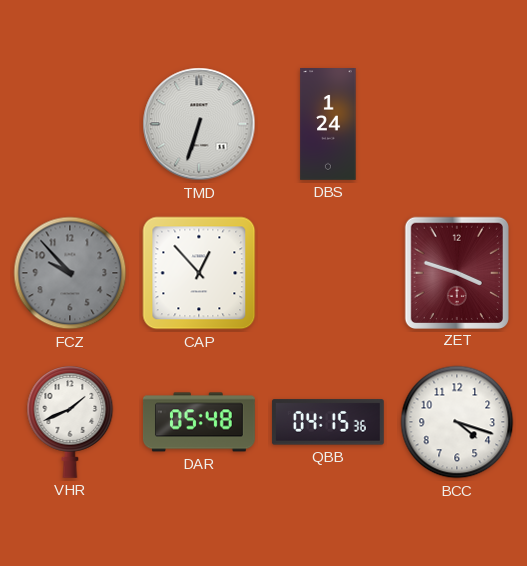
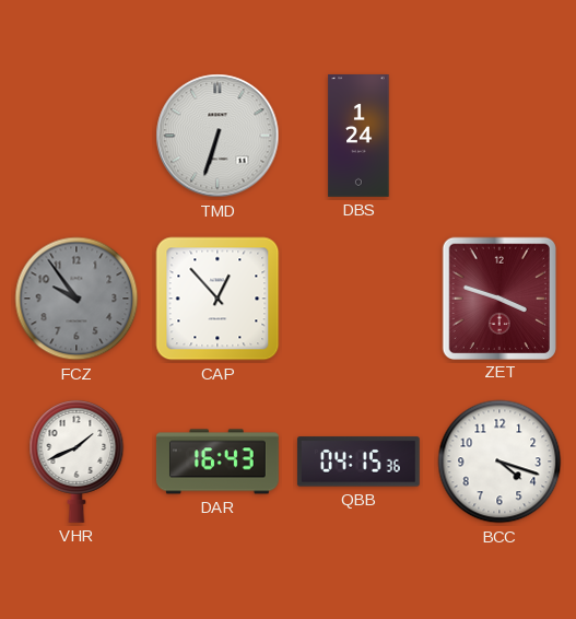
FCZ: 9:53 -> 9:54
DAR: 05:48 -> 16:43
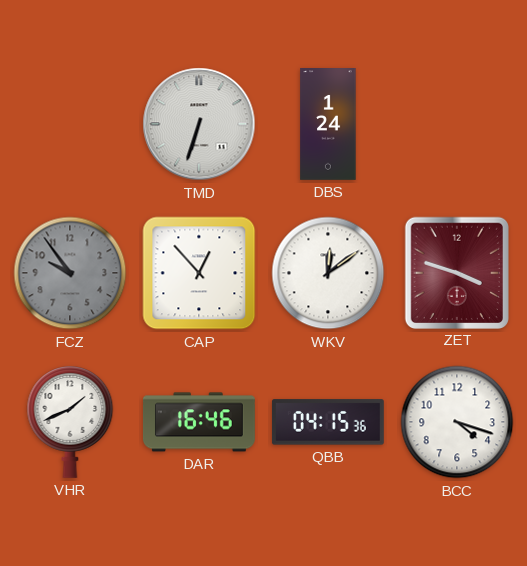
WKV: none -> 12:09
DAR: 16:43 -> 16:46
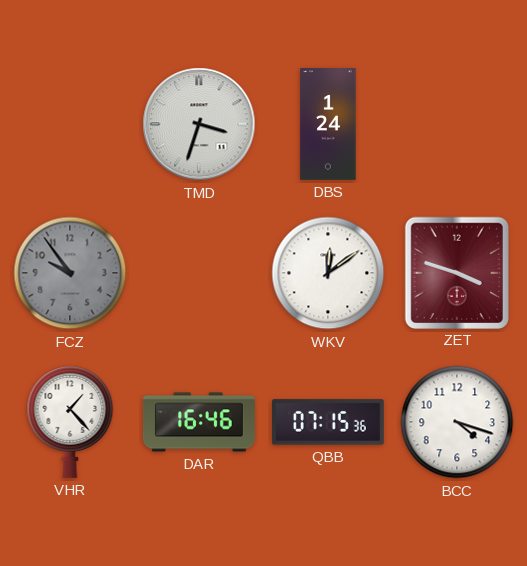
TMD: 6:33 -> 3:33
CAP: 12:53 -> none
VHR: 1:41 -> 1:23
QBB: 04:15 -> 07:15
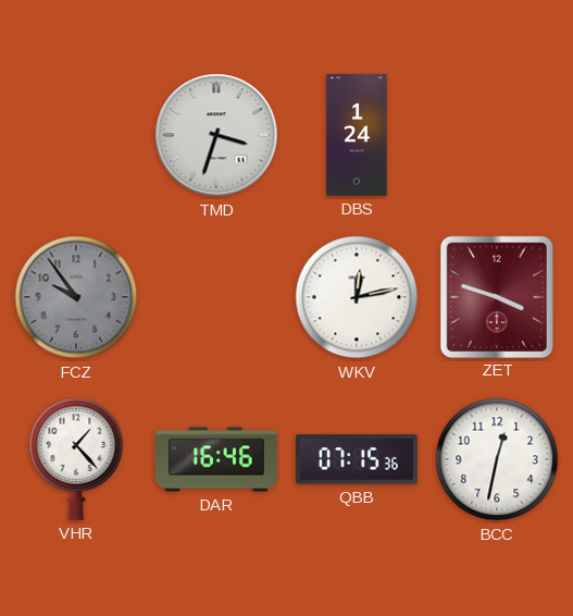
WKV: 12:09 -> 12:13
BCC: 4:18 -> 12:32
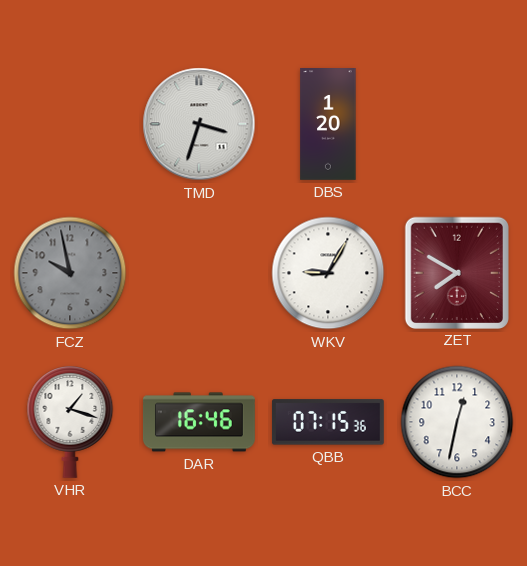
DBS: 1:24 -> 1:20
FCZ: 9:54 -> 9:58
WKV: 12:13 -> 9:05
ZET: 3:48 -> 7:50
VHR: 1:23 -> 1:18
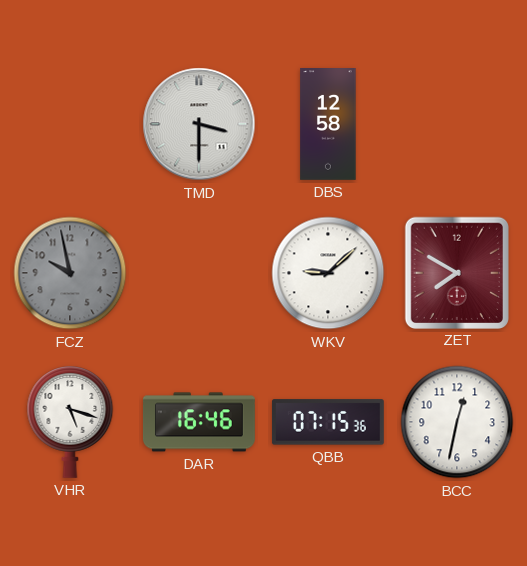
TMD: 3:33 -> 3:30
DBS: 1:20 -> 12:58
WKV: 9:05 -> 9:08
VHR: 1:18 -> 5:18
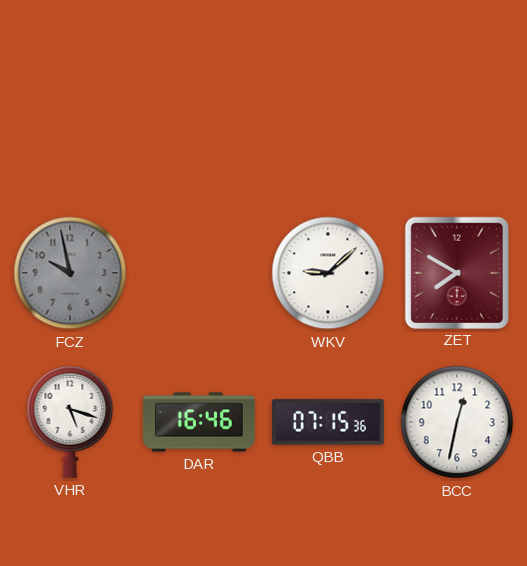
TMD: 3:30 -> none
DBS: 12:58 -> none
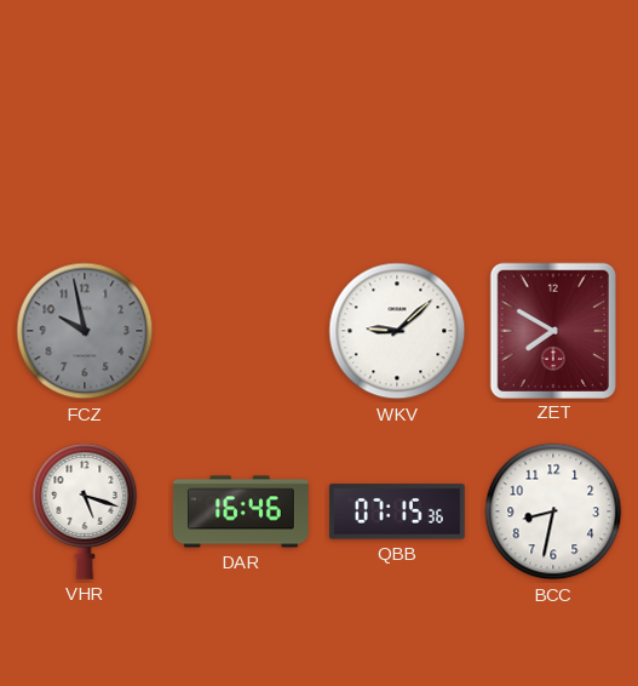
BCC: 12:32 -> 8:32
